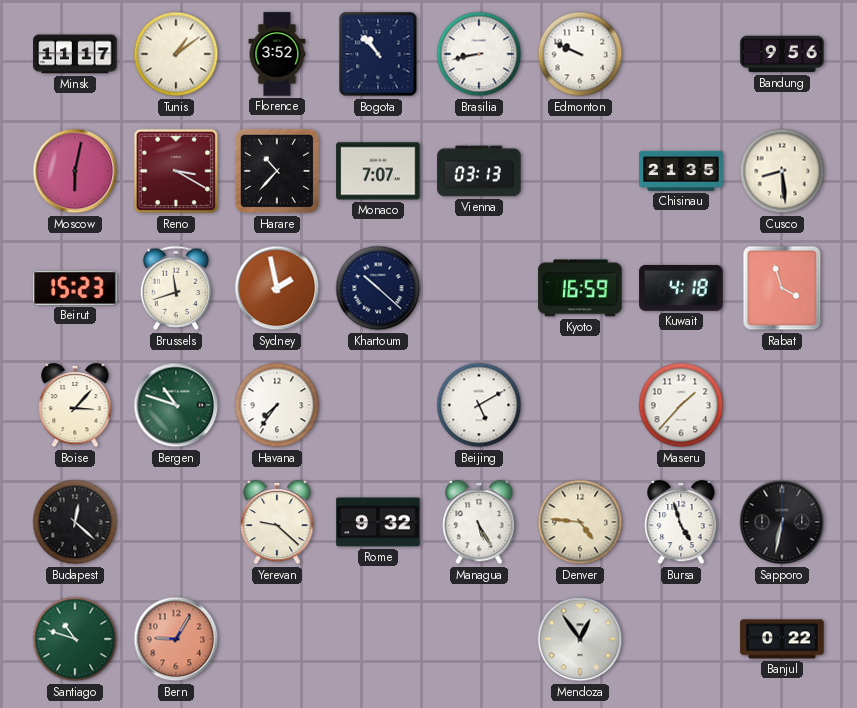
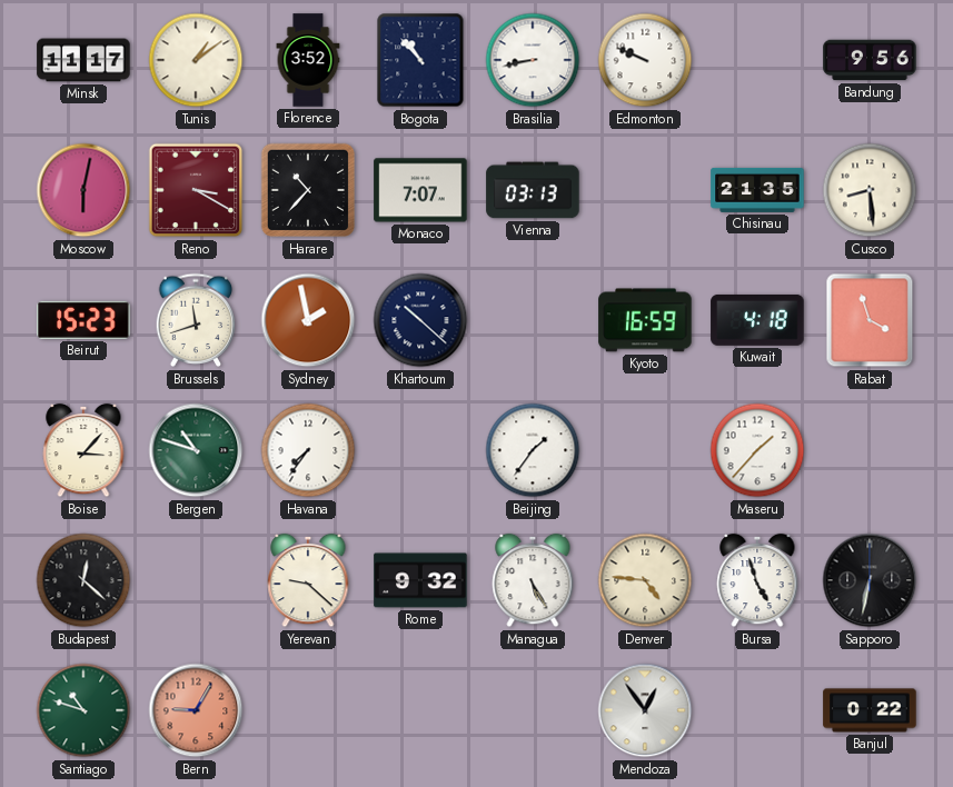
Beijing: 5:10 -> 1:36
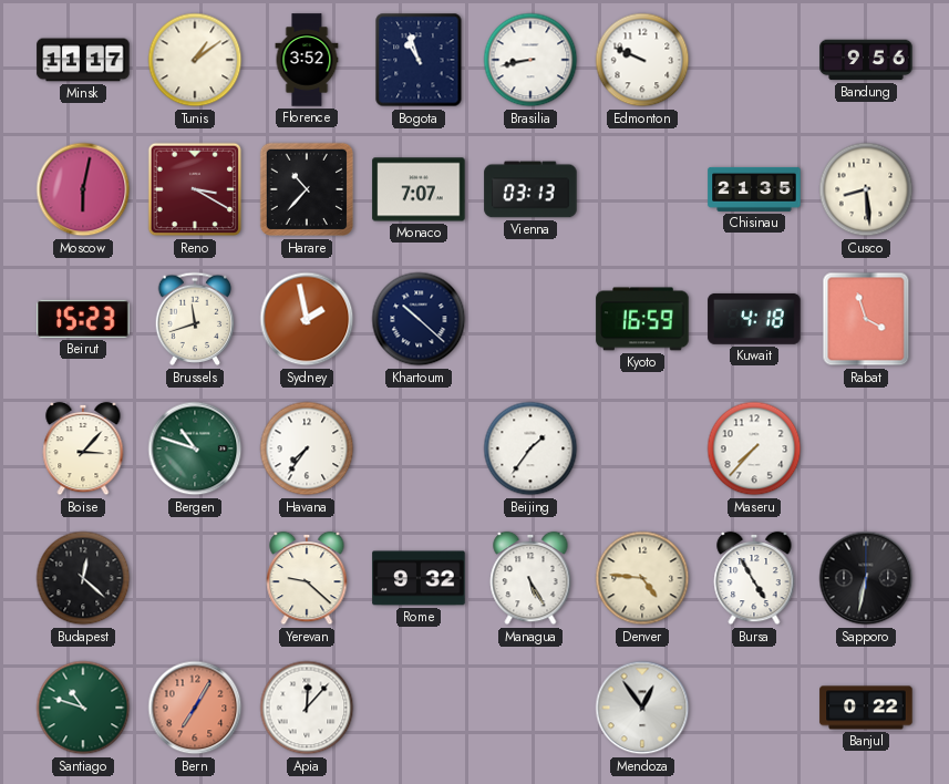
Bogota: 10:53 -> 10:57
Maseru: 1:37 -> 7:37
Bursa: 4:57 -> 4:55
Bern: 9:05 -> 7:05
Apia: none -> 12:07
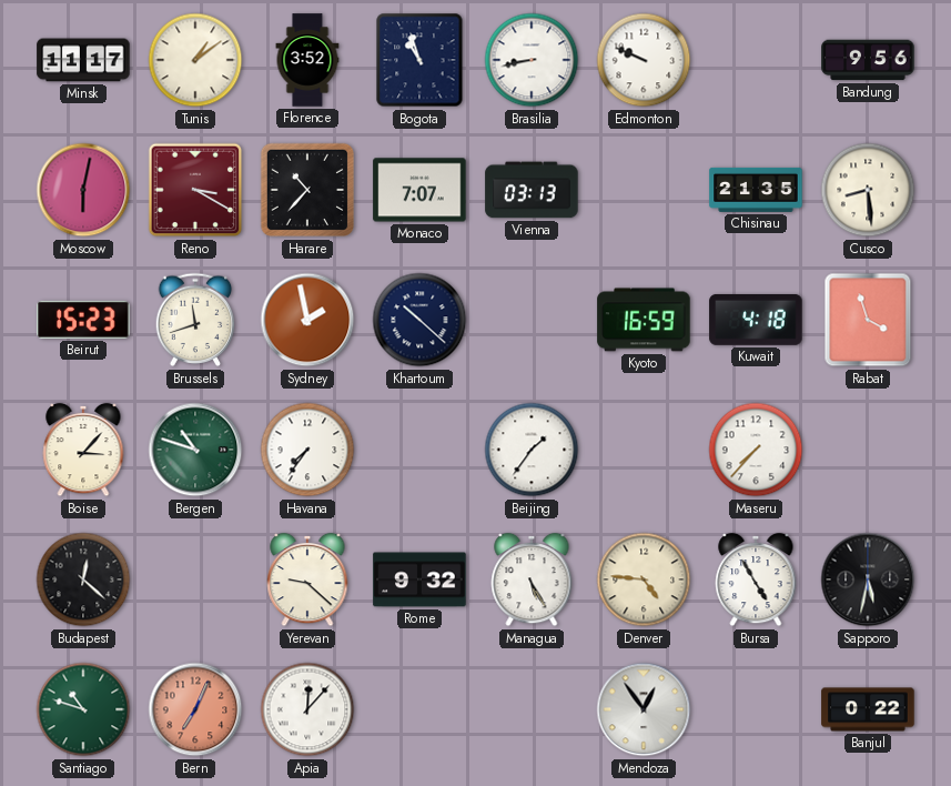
Sapporo: 6:32 -> 5:32
Bern: 7:05 -> 7:04
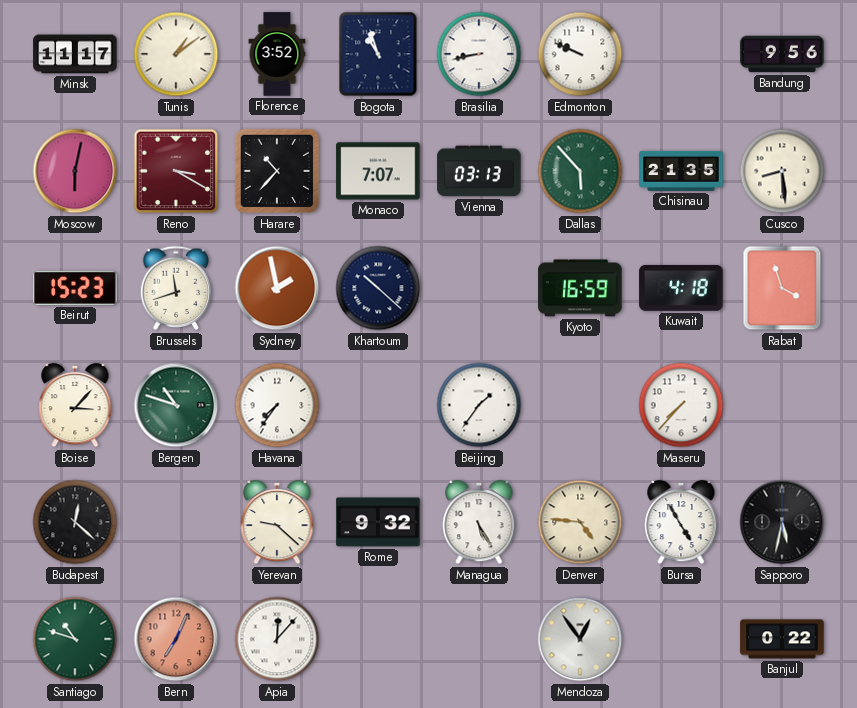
Dallas: none -> 5:53
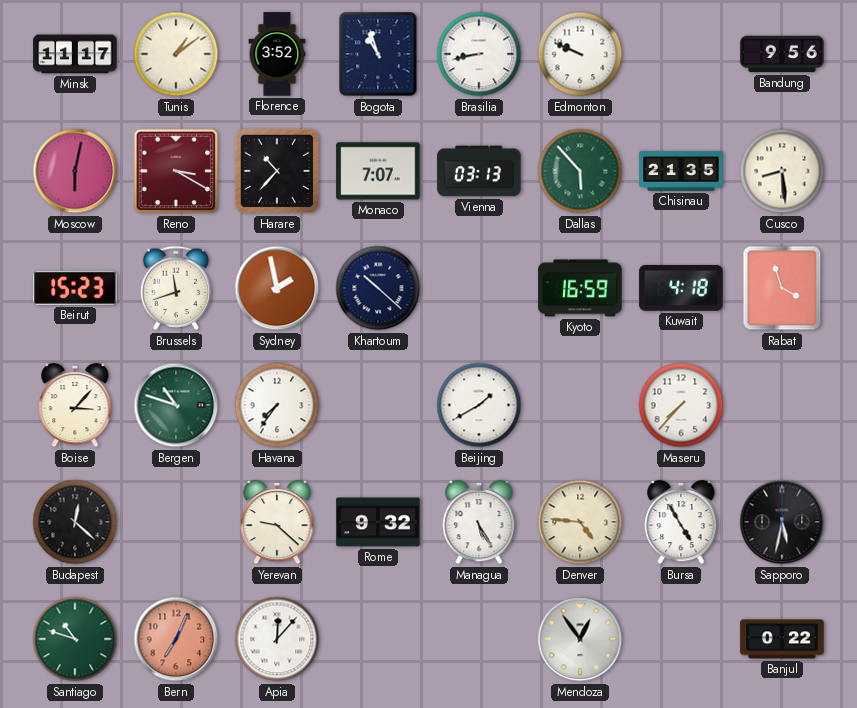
Beijing: 1:36 -> 1:40
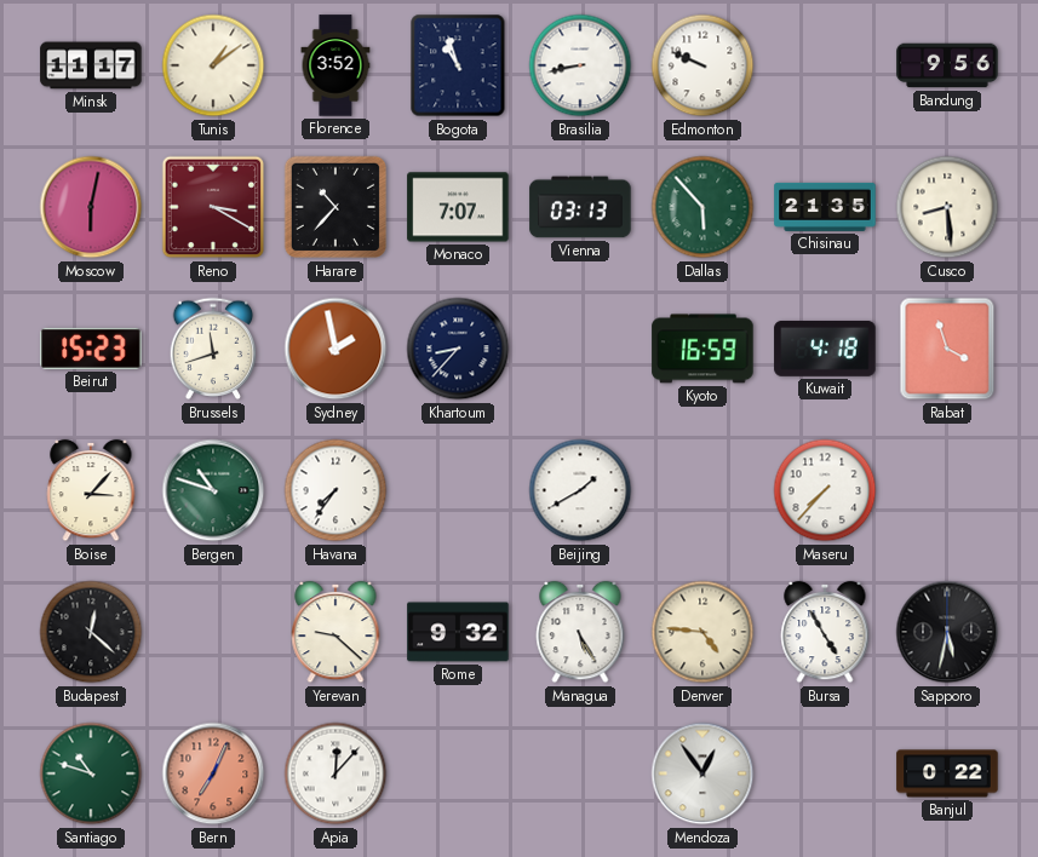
Khartoum: 10:22 -> 8:37
